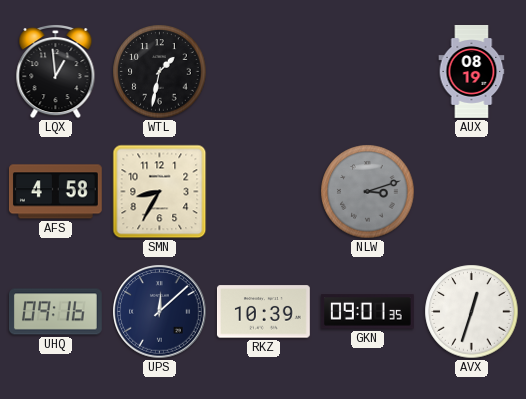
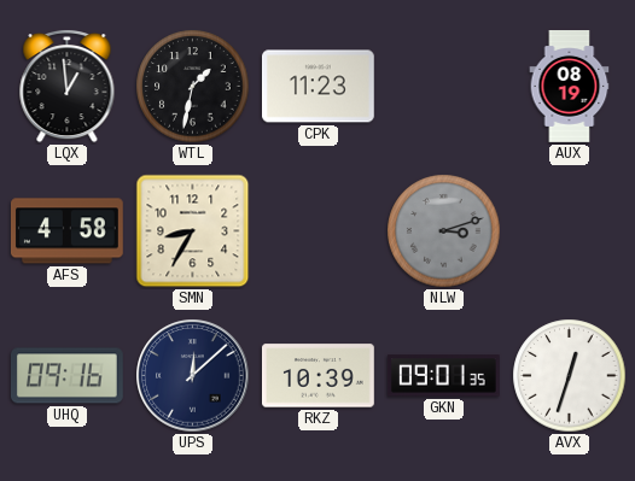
CPK: none -> 11:23
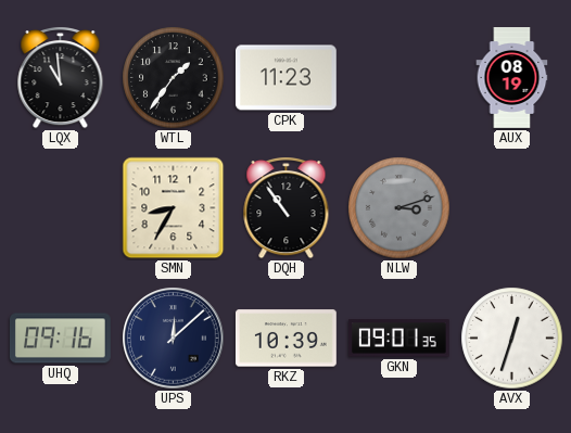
LQX: 12:59 -> 10:59
WTL: 1:32 -> 1:36
AFS: 4:58 -> none
DQH: none -> 10:54
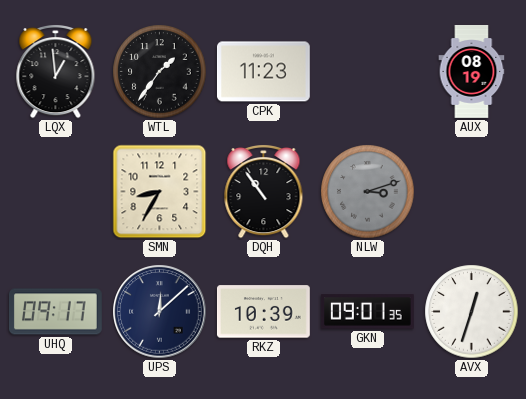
LQX: 10:59 -> 12:59
UHQ: 09:16 -> 09:17
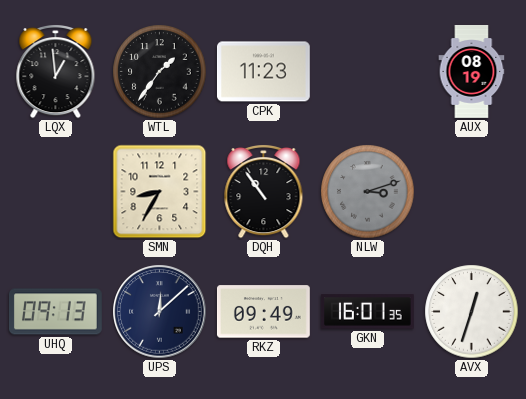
UHQ: 09:17 -> 09:13
RKZ: 10:39 -> 09:49
GKN: 09:01 -> 16:01
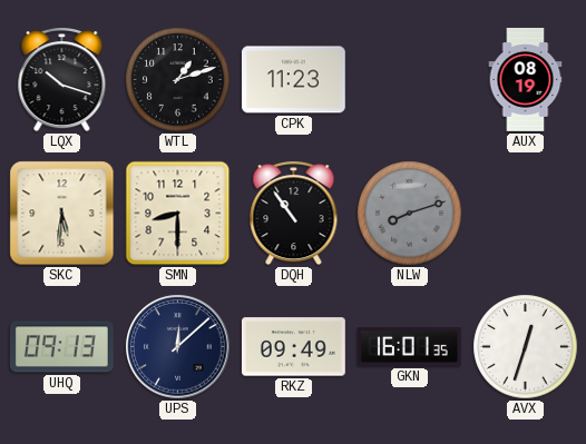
LQX: 12:59 -> 10:18
WTL: 1:36 -> 1:12
SKC: none -> 5:31
SMN: 8:35 -> 8:30
NLW: 3:12 -> 8:12
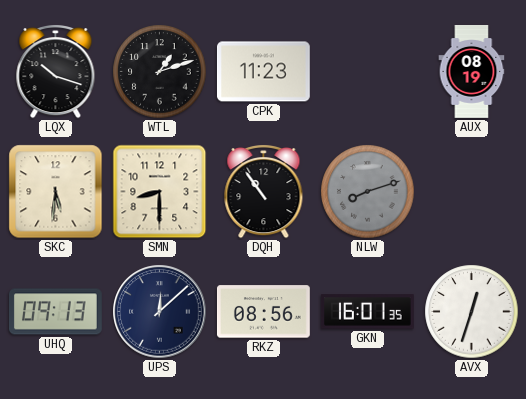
RKZ: 09:49 -> 08:56
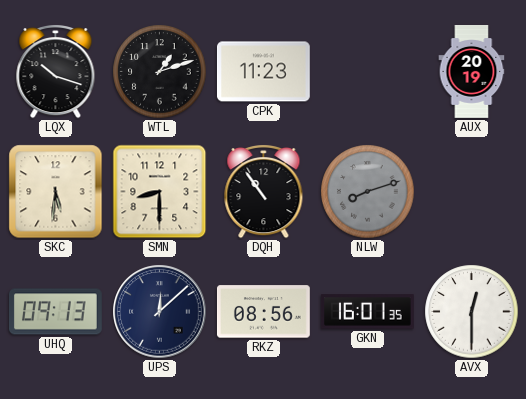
AUX: 08:19 -> 20:19
AVX: 12:33 -> 12:30
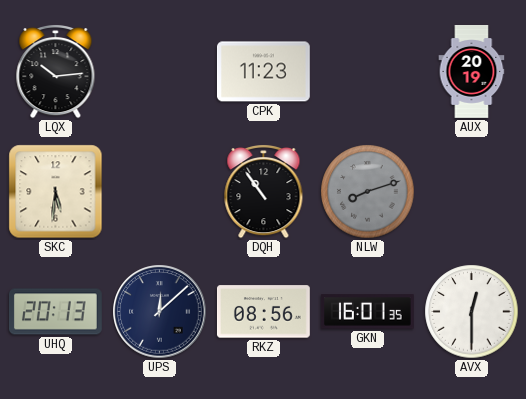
LQX: 10:18 -> 10:14
WTL: 1:12 -> none
SMN: 8:30 -> none
UHQ: 09:13 -> 20:13
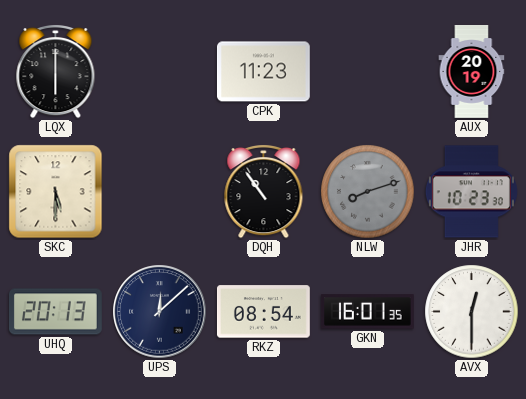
LQX: 10:14 -> 6:00
SKC: 5:31 -> 5:30
JHR: none -> 10:23
RKZ: 08:56 -> 08:54
